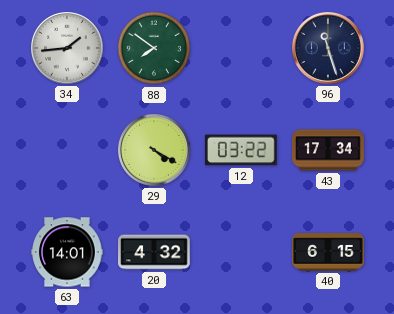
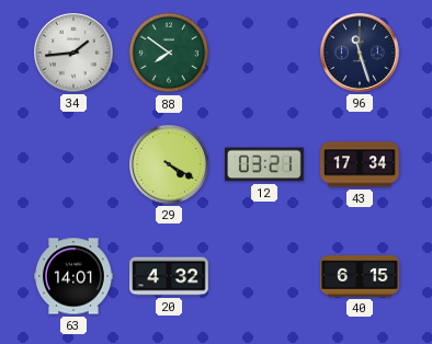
12: 03:22 -> 03:21
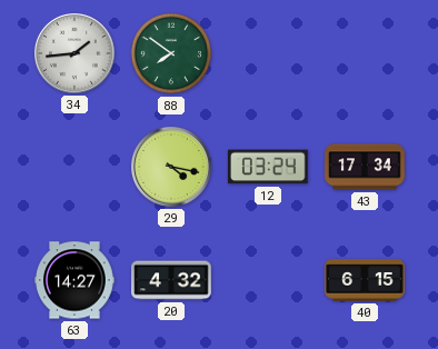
96: 11:27 -> none
29: 4:20 -> 4:17
12: 03:21 -> 03:24
63: 14:01 -> 14:27
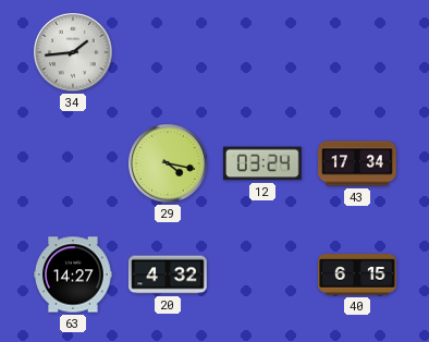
88: 7:51 -> none
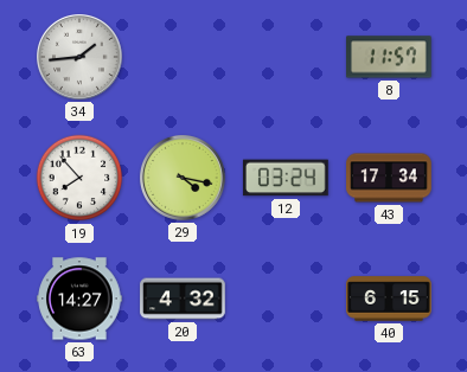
8: none -> 11:57
19: none -> 7:53
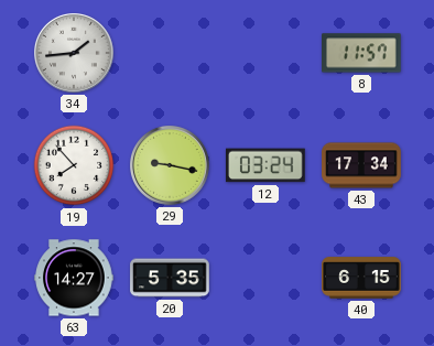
29: 4:17 -> 9:17
20: 4:32 -> 5:35
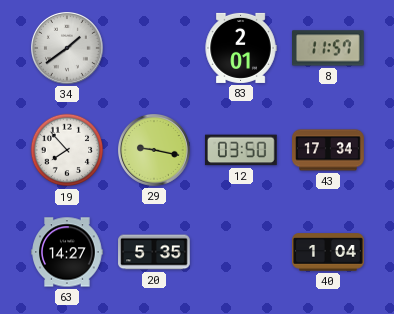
34: 1:44 -> 1:39
83: none -> 2:01
12: 03:24 -> 03:50
40: 6:15 -> 1:04
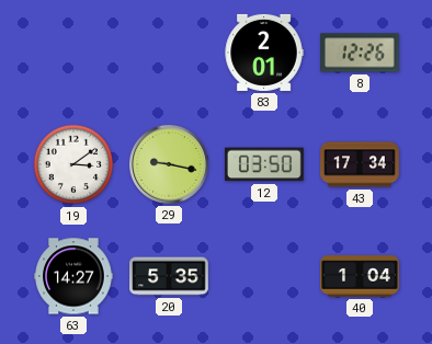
34: 1:39 -> none
8: 11:57 -> 12:26
19: 7:53 -> 3:09
